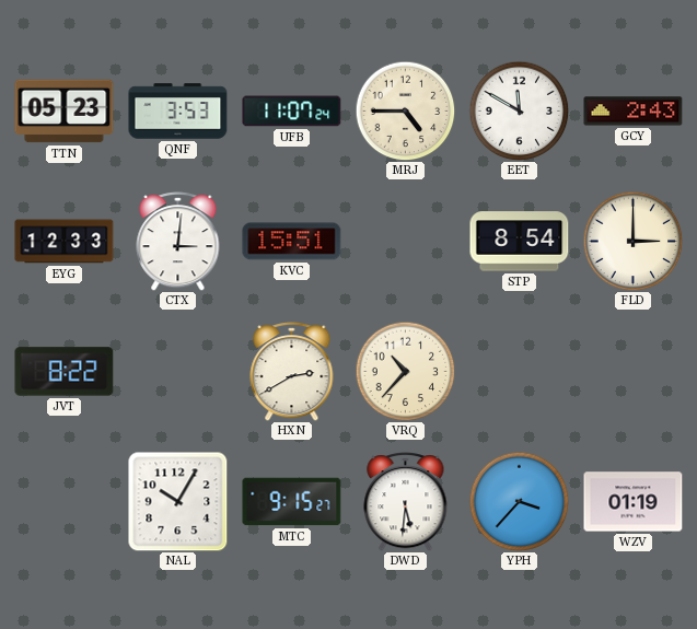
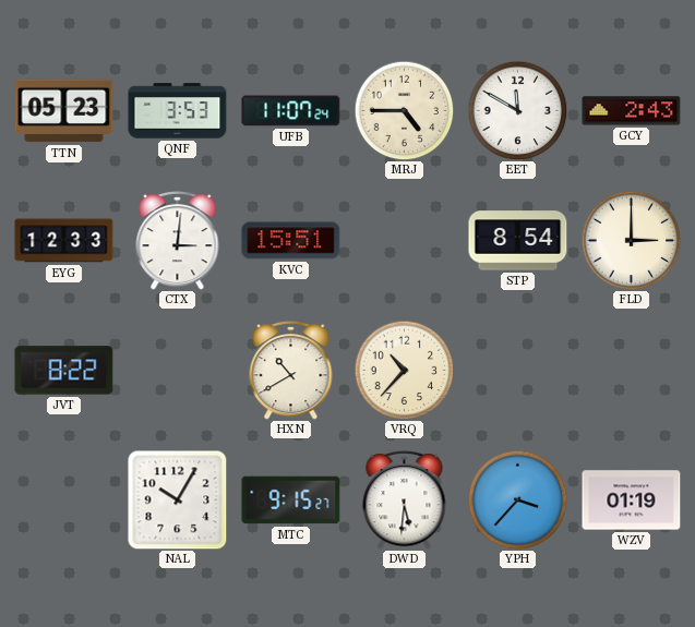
HXN: 2:40 -> 10:40
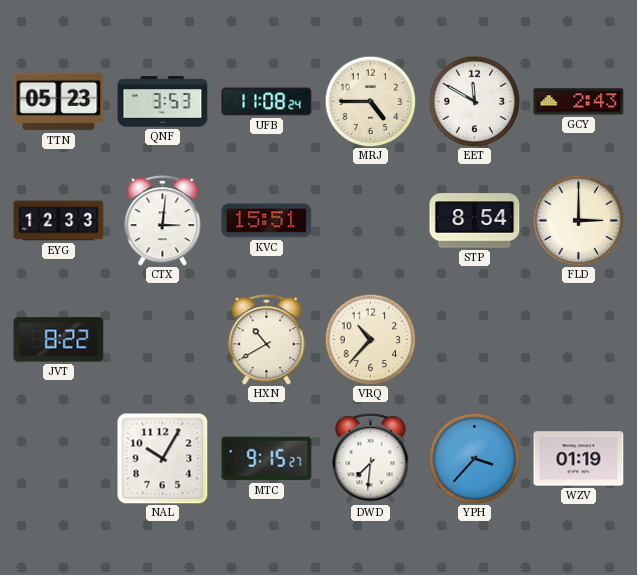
UFB: 11:07 -> 11:08
DWD: 5:31 -> 7:31
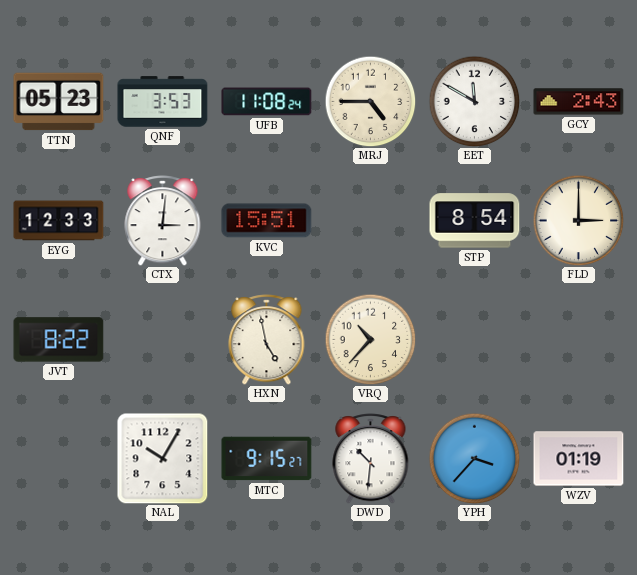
HXN: 10:40 -> 4:58
DWD: 7:31 -> 10:31
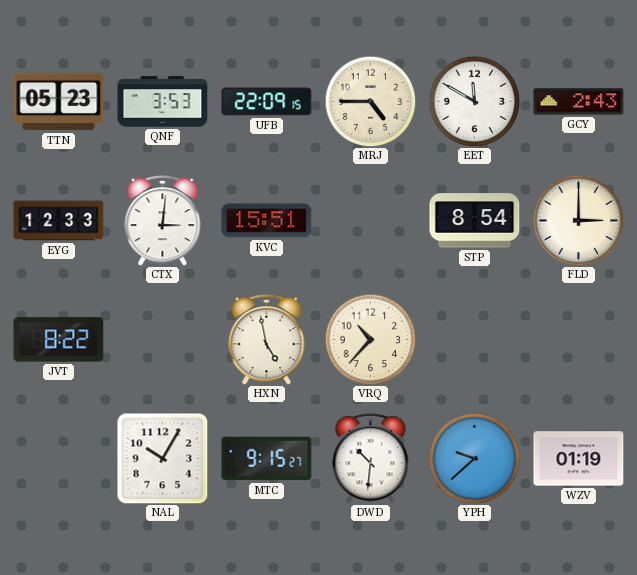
UFB: 11:08 -> 22:09
YPH: 3:37 -> 9:38
